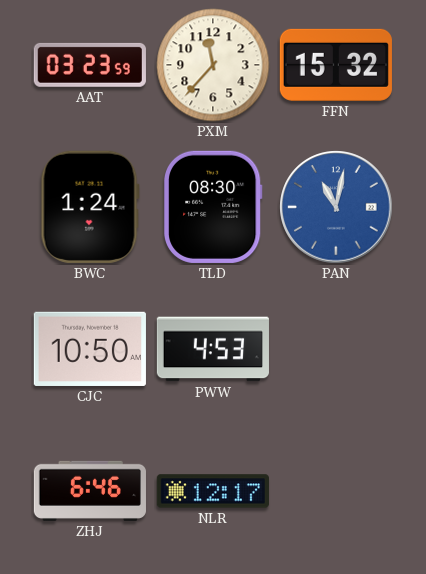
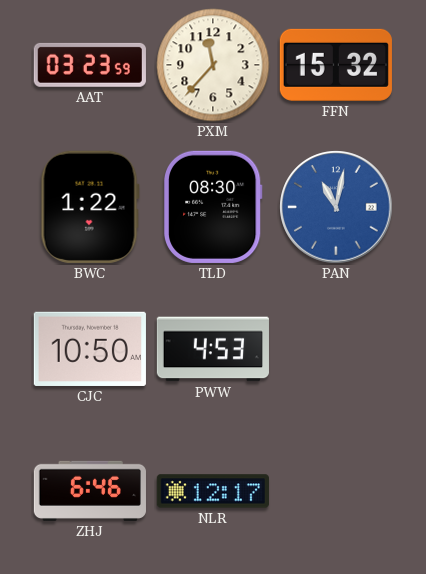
BWC: 1:24 -> 1:22
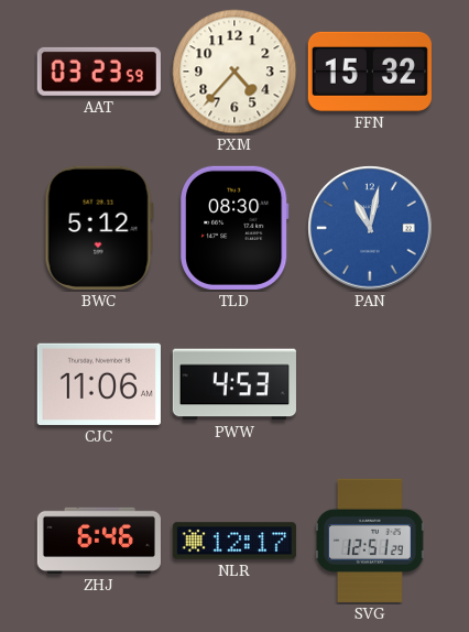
PXM: 11:37 -> 4:37
BWC: 1:22 -> 5:12
CJC: 10:50 -> 11:06
SVG: none -> 12:51
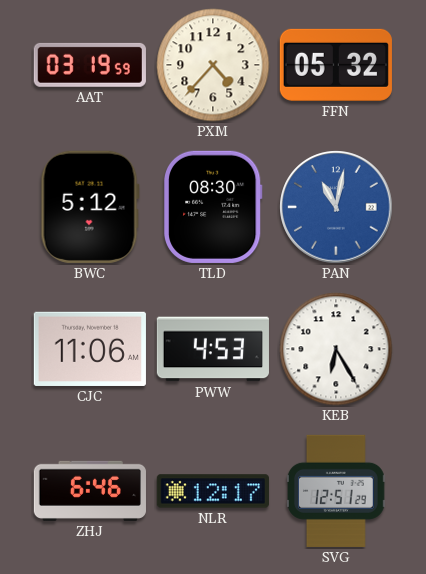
AAT: 03:23 -> 03:19
FFN: 15:32 -> 05:32
KEB: none -> 6:25
